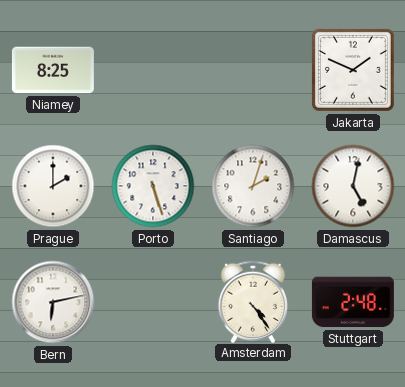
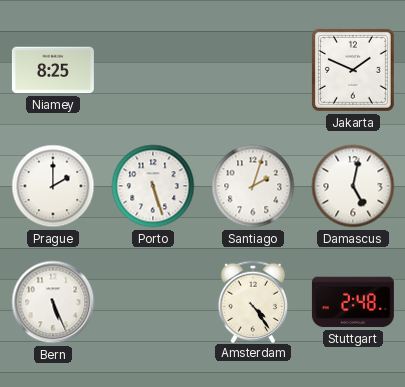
Bern: 6:13 -> 5:26
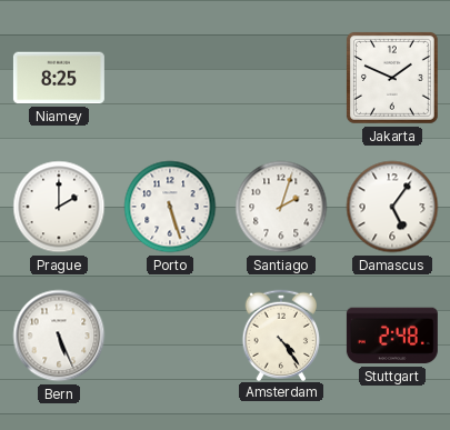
Damascus: 5:02 -> 5:06
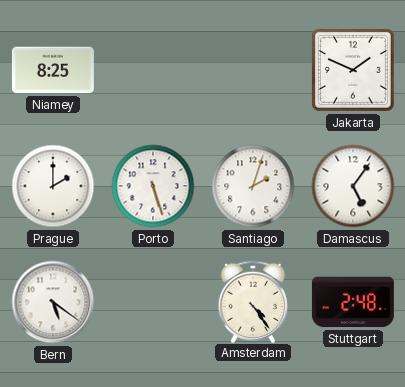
Bern: 5:26 -> 5:21
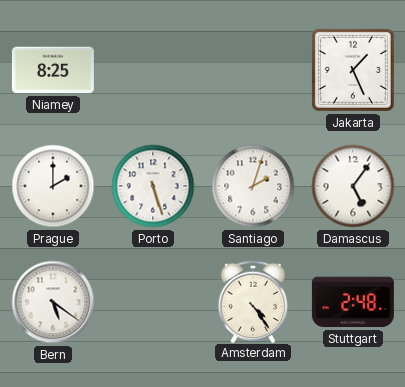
Jakarta: 1:49 -> 1:26
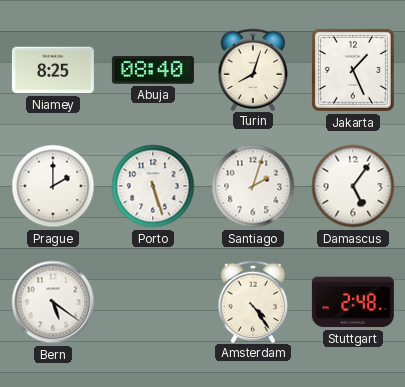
Abuja: none -> 08:40
Turin: none -> 8:03
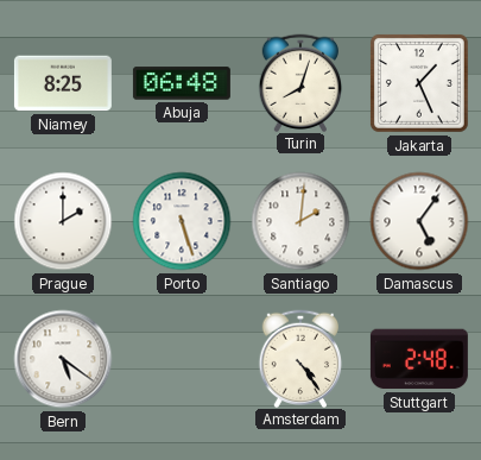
Abuja: 08:40 -> 06:48
Santiago: 2:03 -> 2:01
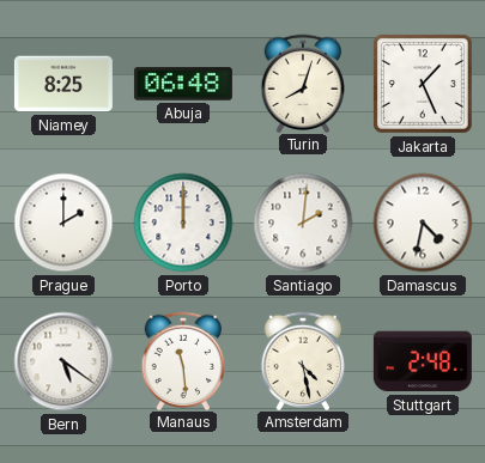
Porto: 5:27 -> 12:00
Damascus: 5:06 -> 4:32
Manaus: none -> 11:29
Amsterdam: 4:24 -> 4:28
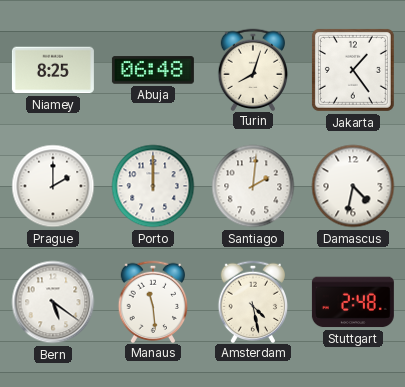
Jakarta: 1:26 -> 1:24
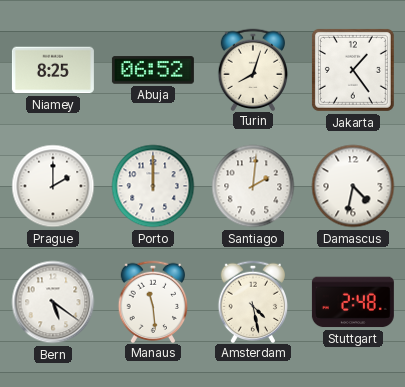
Abuja: 06:48 -> 06:52
